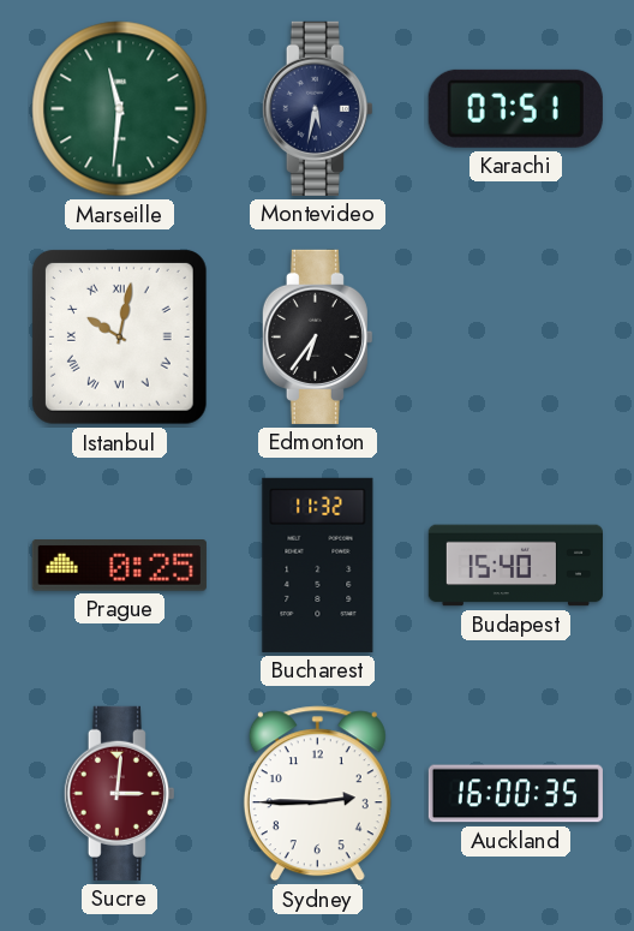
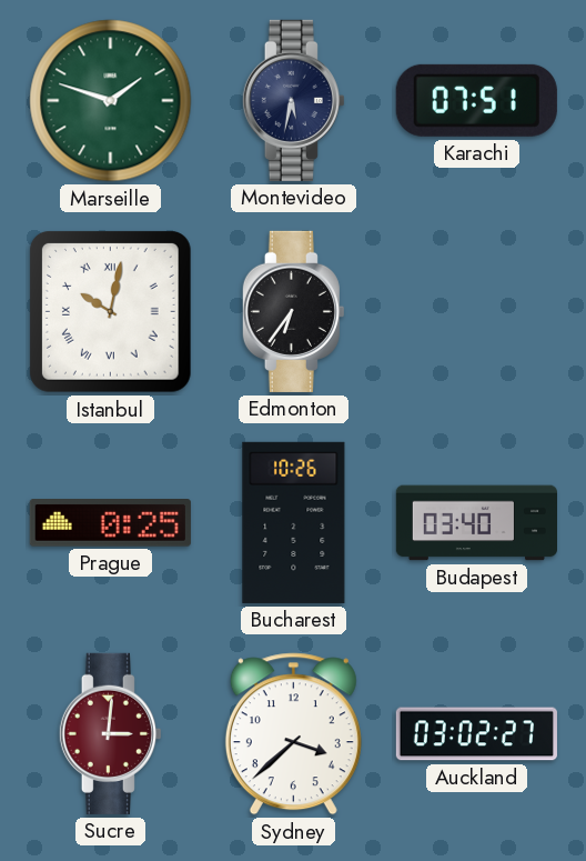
Marseille: 11:31 -> 1:48
Bucharest: 11:32 -> 10:26
Budapest: 15:40 -> 03:40
Sydney: 2:45 -> 3:38
Auckland: 16:00 -> 03:02
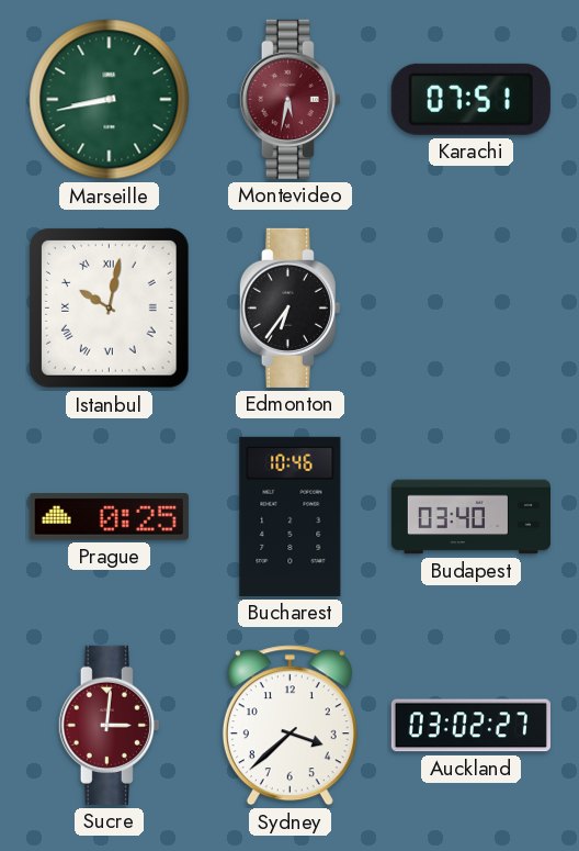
Marseille: 1:48 -> 8:43
Montevideo dial: navy -> burgundy
Bucharest: 10:26 -> 10:46
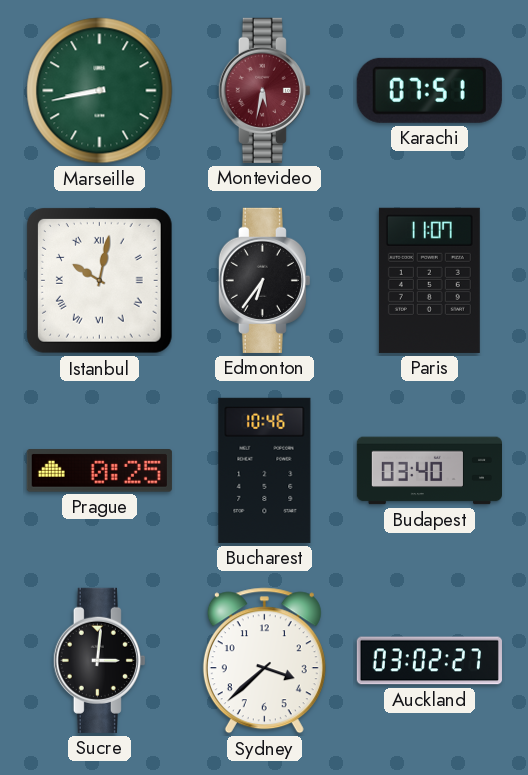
Paris: none -> 11:07
Sucre dial: burgundy -> black
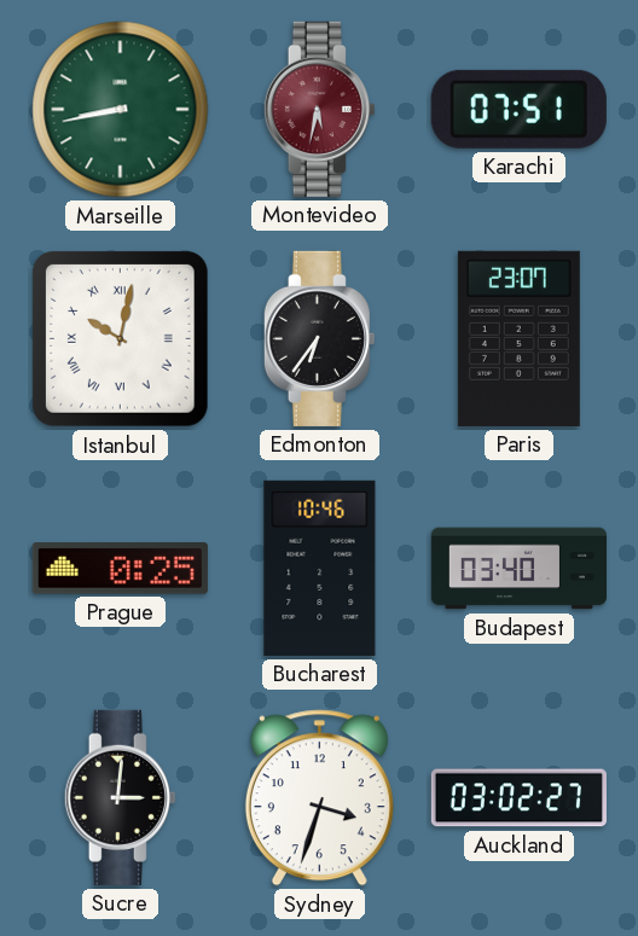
Paris: 11:07 -> 23:07
Sydney: 3:38 -> 3:33
